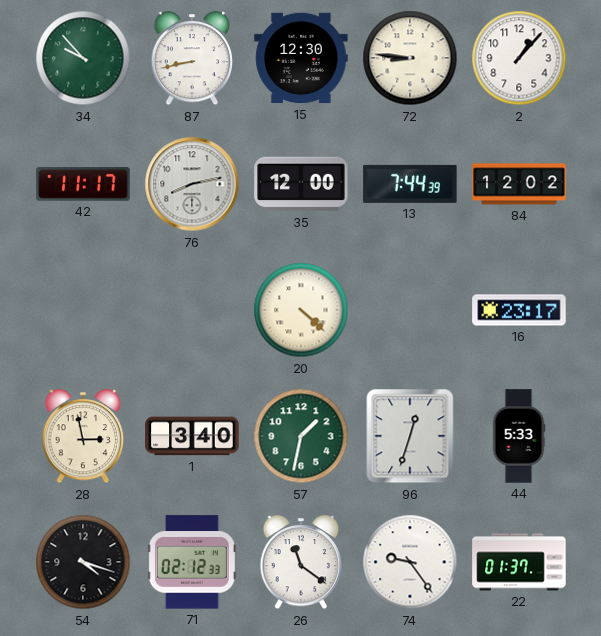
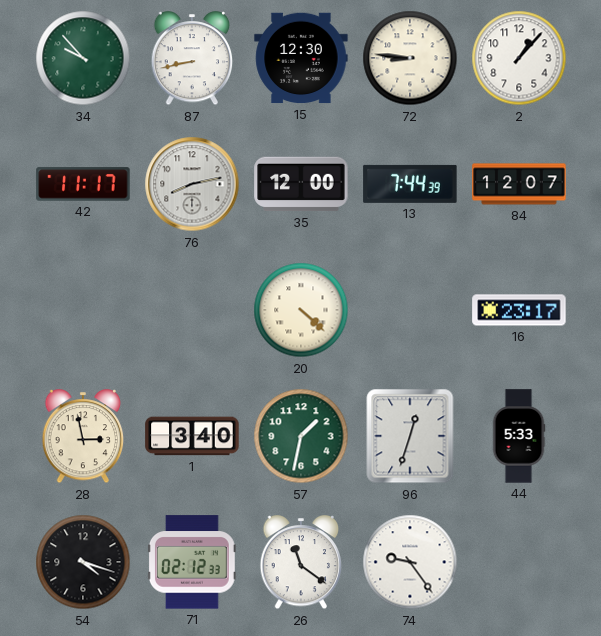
84: 12:02 -> 12:07
22: 01:37 -> none
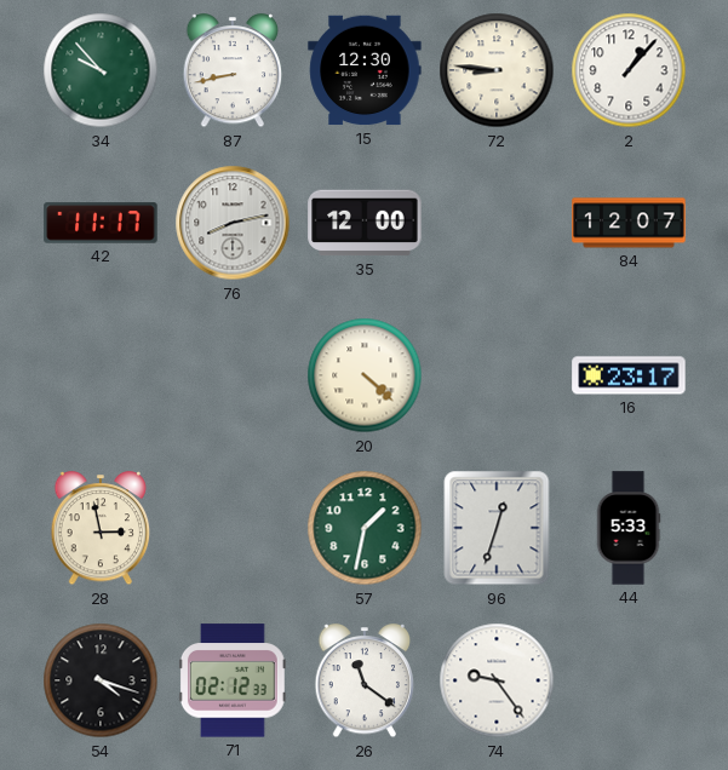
13: 7:44 -> none
1: 3:40 -> none
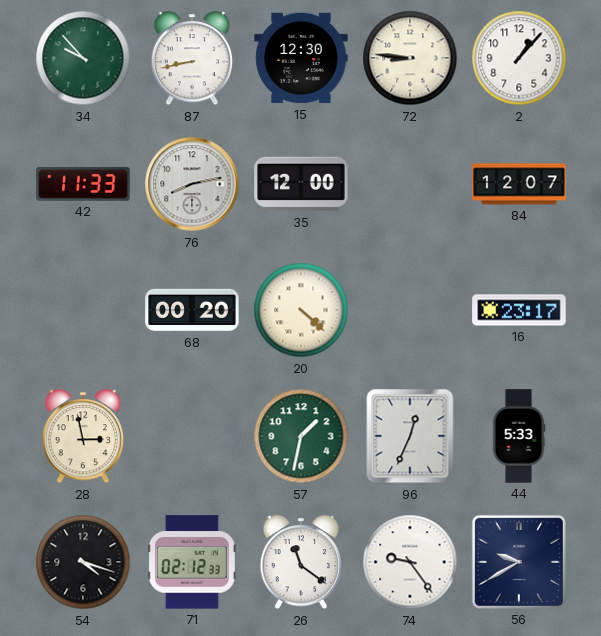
42: 11:17 -> 11:33
68: none -> 00:20
96: 12:33 -> 12:34
56: none -> 9:40
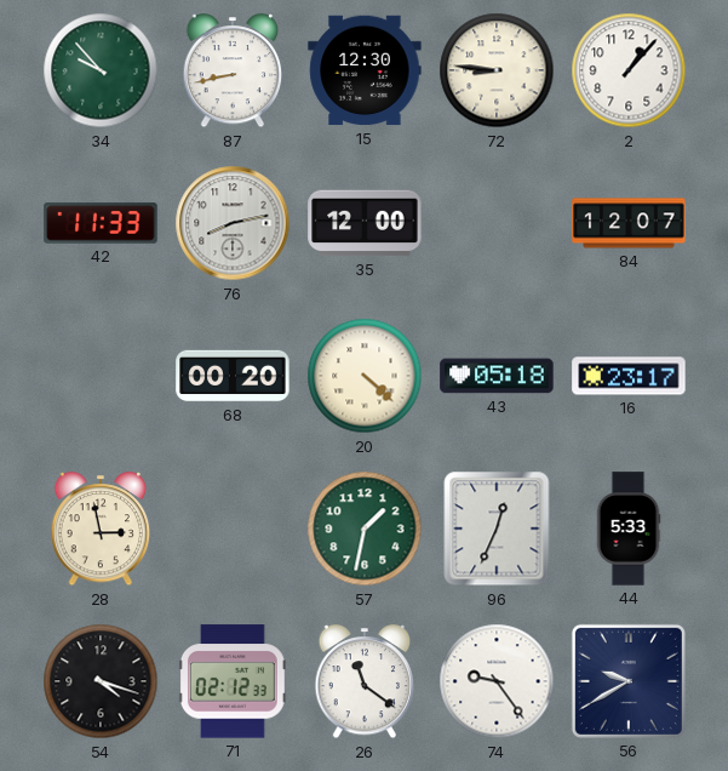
43: none -> 05:18
